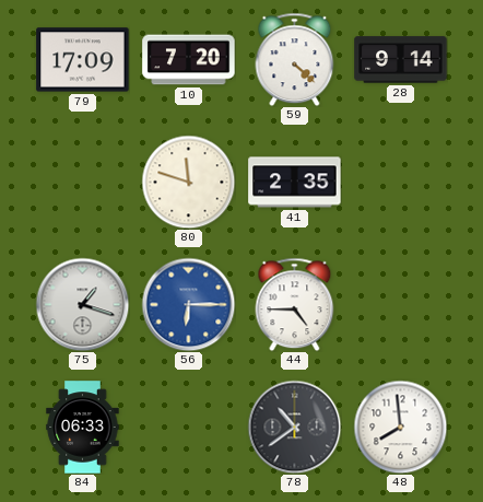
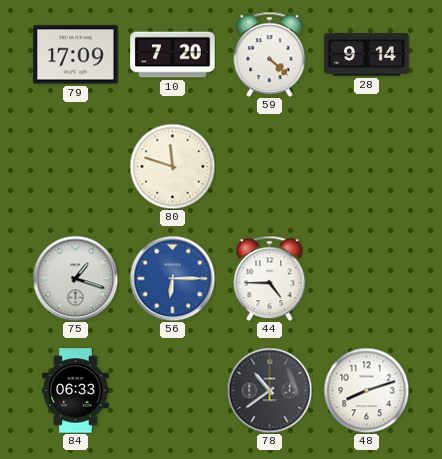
41: 2:35 -> none
48: 7:59 -> 8:12
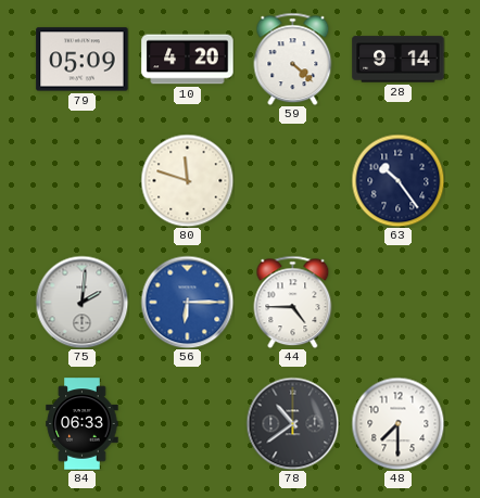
79: 17:09 -> 05:09
10: 7:20 -> 4:20
63: none -> 10:24
75: 1:18 -> 2:01
48: 8:12 -> 7:30
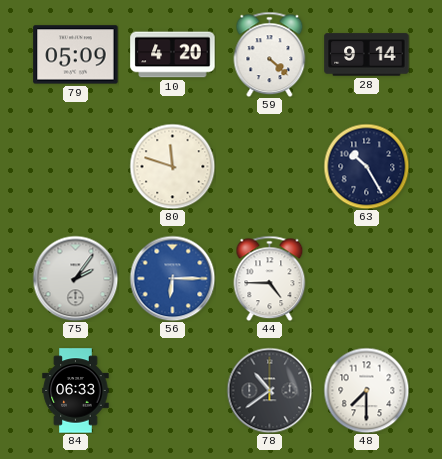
63: 10:24 -> 10:25
75: 2:01 -> 2:06
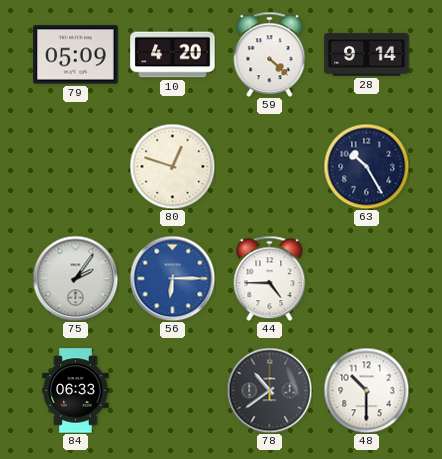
80: 11:48 -> 12:48
48: 7:30 -> 10:30
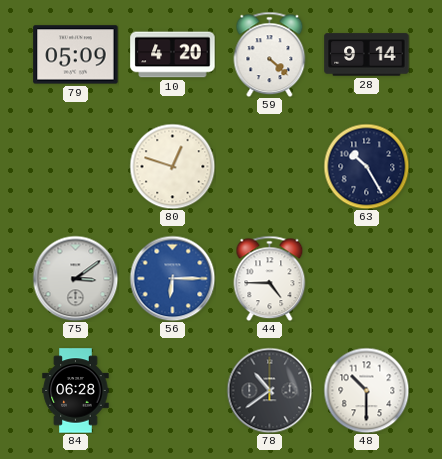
75: 2:06 -> 3:09
84: 06:33 -> 06:28
